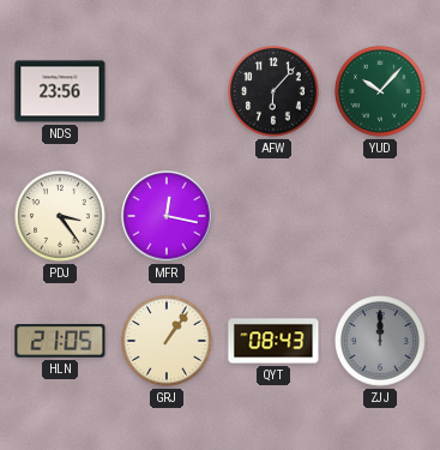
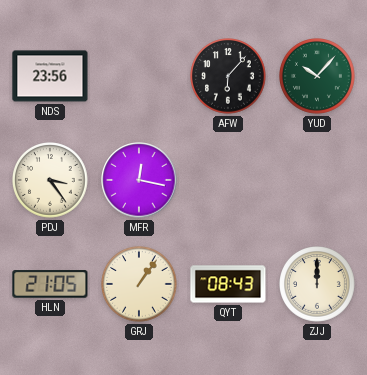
ZJJ dial: grey -> cream
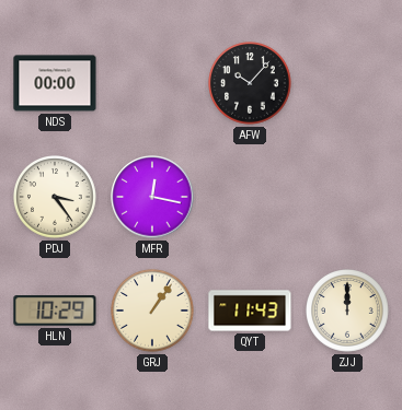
NDS: 23:56 -> 00:00
AFW: 6:07 -> 10:07
YUD: 10:07 -> none
HLN: 21:05 -> 10:29
QYT: 08:43 -> 11:43
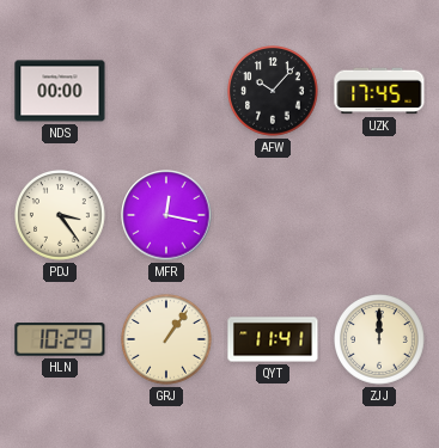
UZK: none -> 17:45
QYT: 11:43 -> 11:41
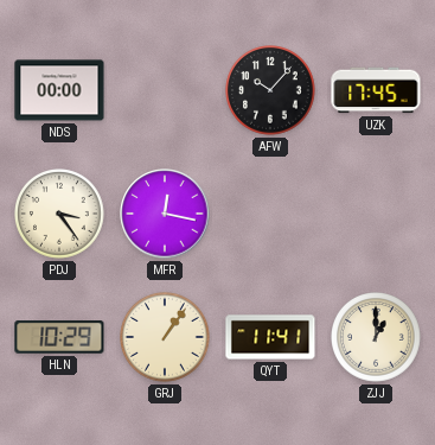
ZJJ: 12:00 -> 1:00
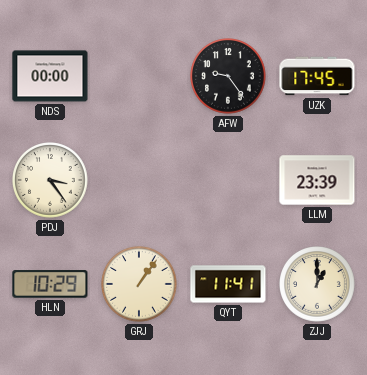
AFW: 10:07 -> 9:24
MFR: 12:17 -> none
LLM: none -> 23:39
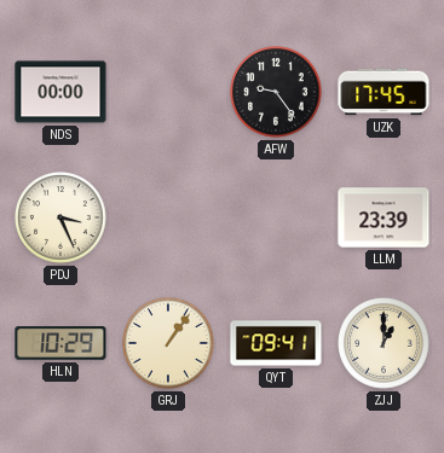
PDJ: 3:24 -> 3:26
QYT: 11:41 -> 09:41
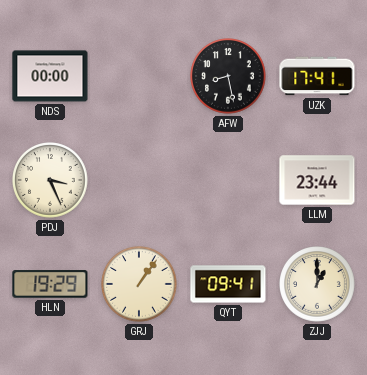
AFW: 9:24 -> 8:28
UZK: 17:45 -> 17:41
LLM: 23:39 -> 23:44
HLN: 10:29 -> 19:29
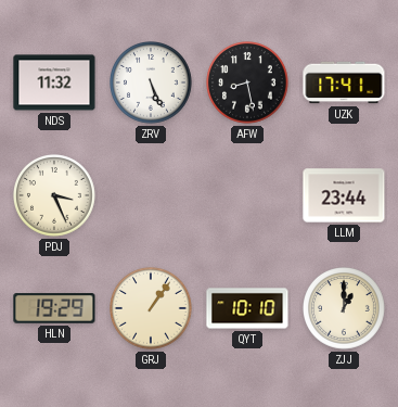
NDS: 00:00 -> 11:32
ZRV: none -> 5:26
QYT: 09:41 -> 10:10
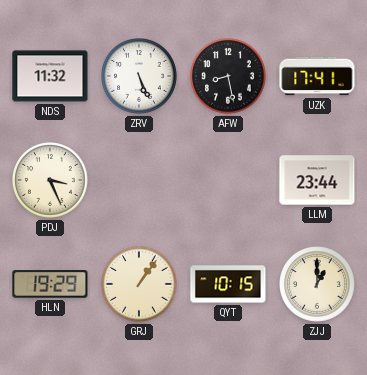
QYT: 10:10 -> 10:15
